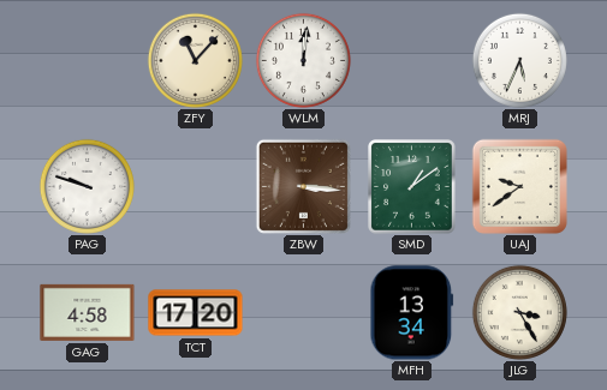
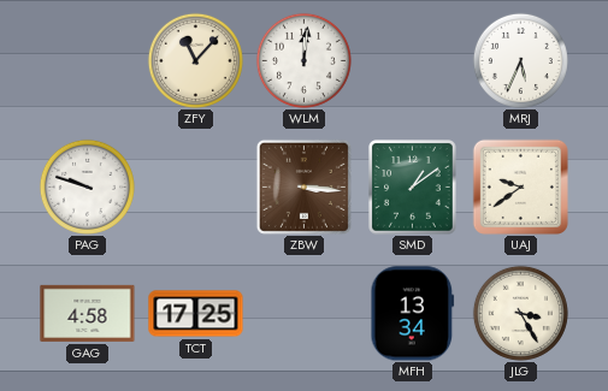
TCT: 17:20 -> 17:25
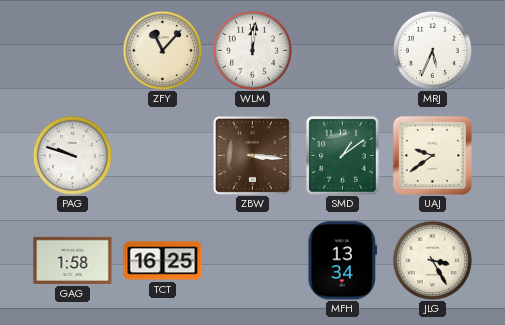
GAG: 4:58 -> 1:58
TCT: 17:25 -> 16:25
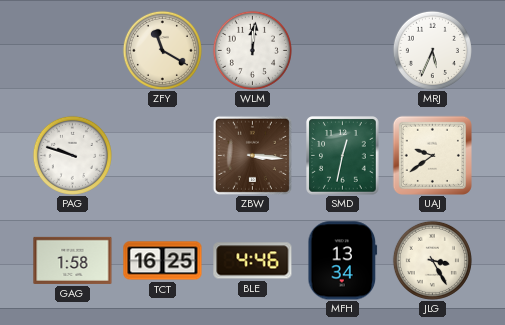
ZFY: 11:07 -> 11:20
SMD: 1:09 -> 12:32
BLE: none -> 4:46
